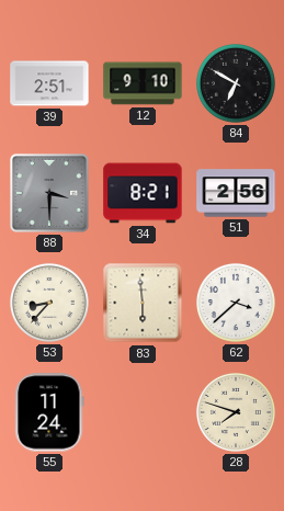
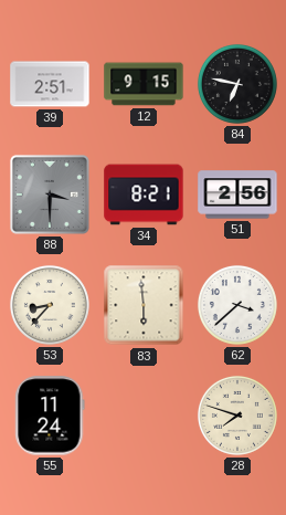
12: 9:10 -> 9:15
84: 6:50 -> 6:47
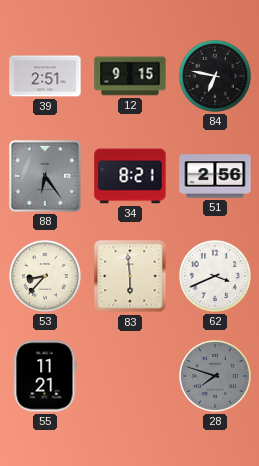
88: 3:30 -> 6:24
62: 3:38 -> 3:41
55: 11:24 -> 11:21
28 dial: cream -> grey
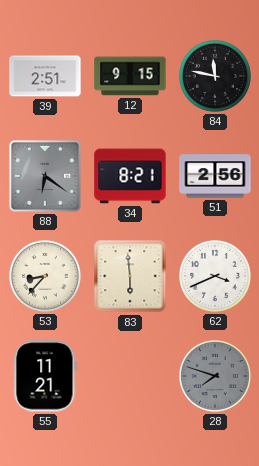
84: 6:47 -> 11:47
88: 6:24 -> 6:21
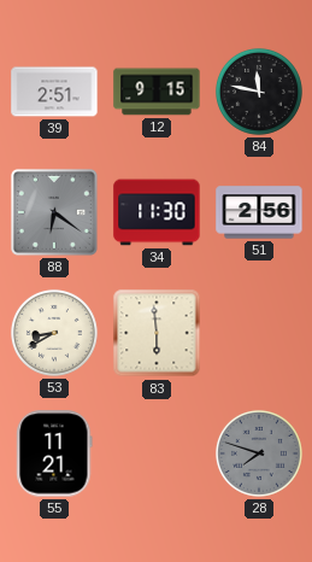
34: 8:21 -> 11:30
53: 8:37 -> 8:40
62: 3:41 -> none
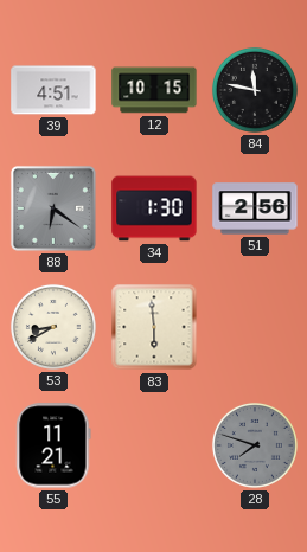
39: 2:51 -> 4:51
12: 9:15 -> 10:15
34: 11:30 -> 1:30
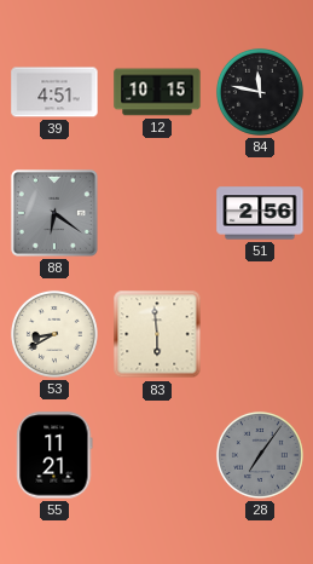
34: 1:30 -> none
28: 7:48 -> 7:06
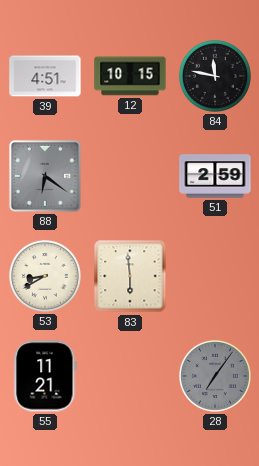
51: 2:56 -> 2:59
